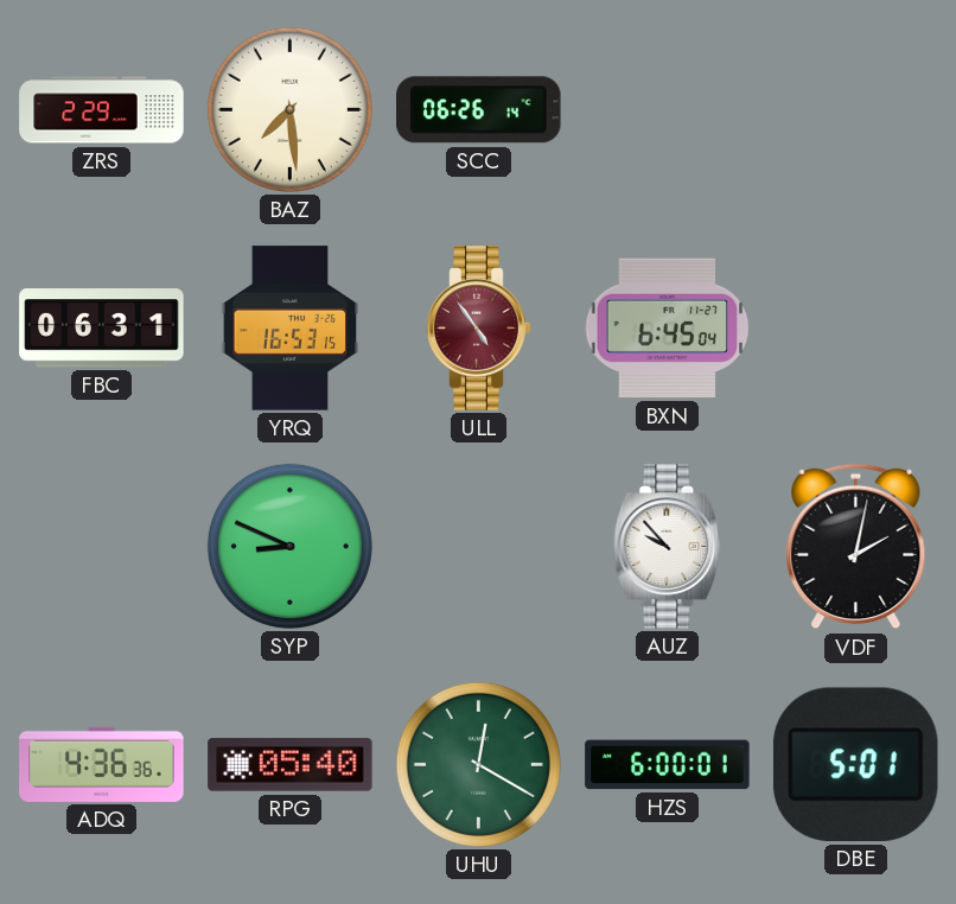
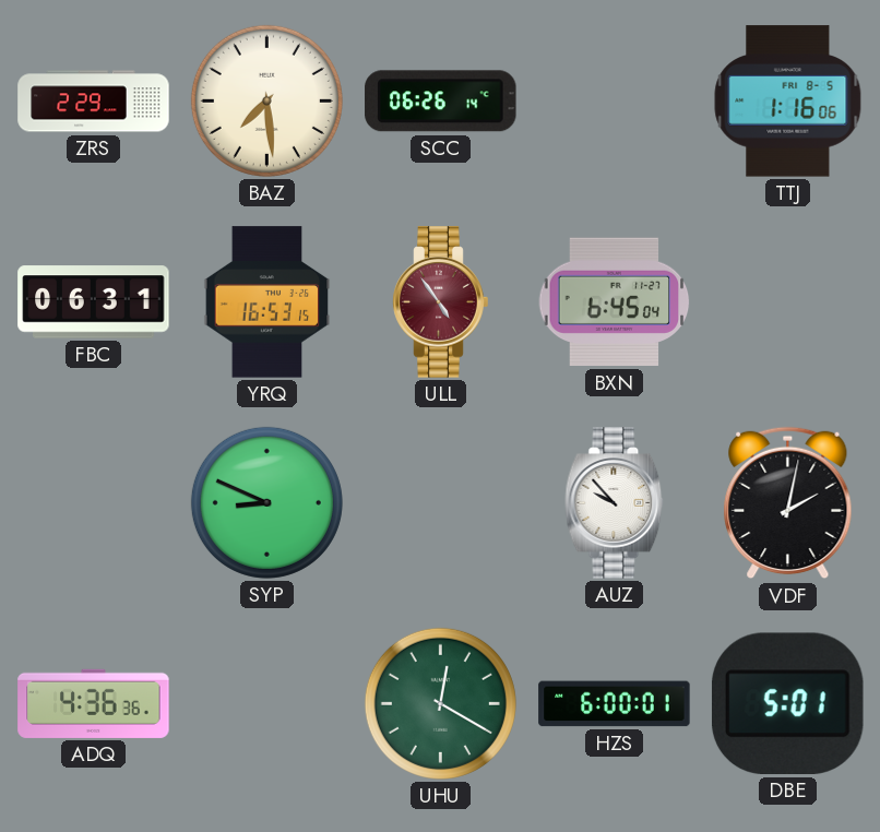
TTJ: none -> 1:16
RPG: 05:40 -> none
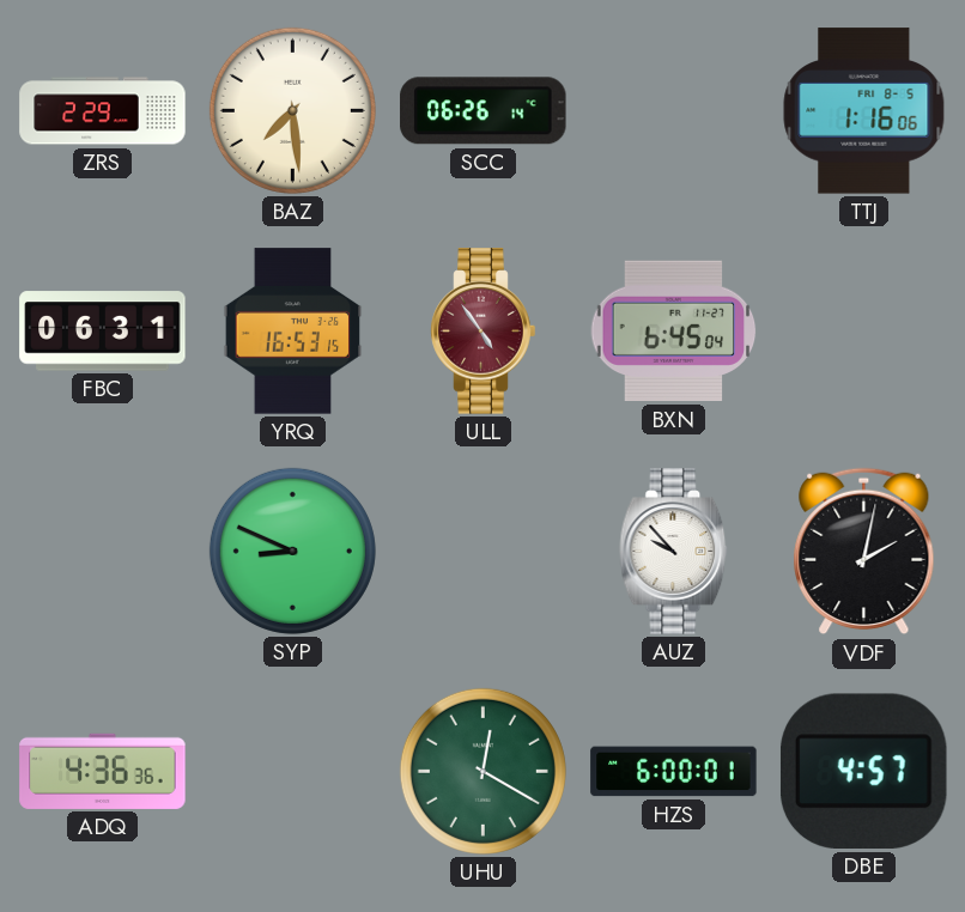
DBE: 5:01 -> 4:57
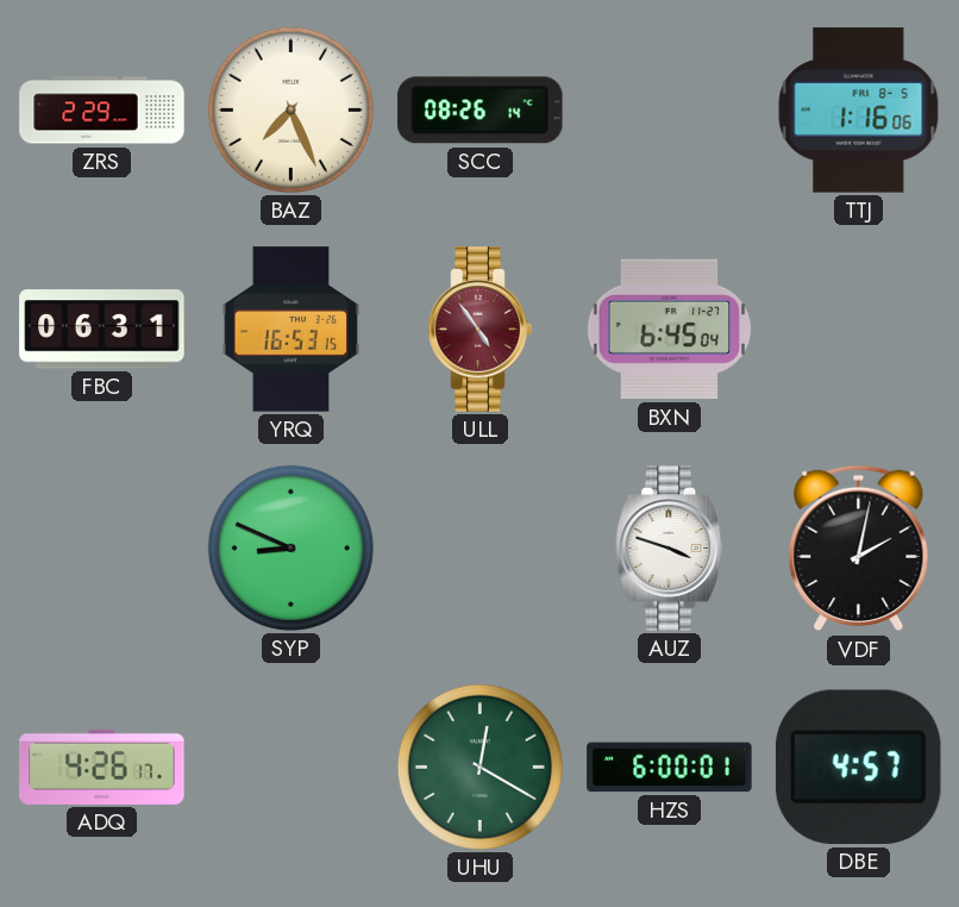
BAZ: 7:29 -> 7:26
SCC: 06:26 -> 08:26
AUZ: 9:53 -> 3:48
ADQ: 4:36 -> 4:26
